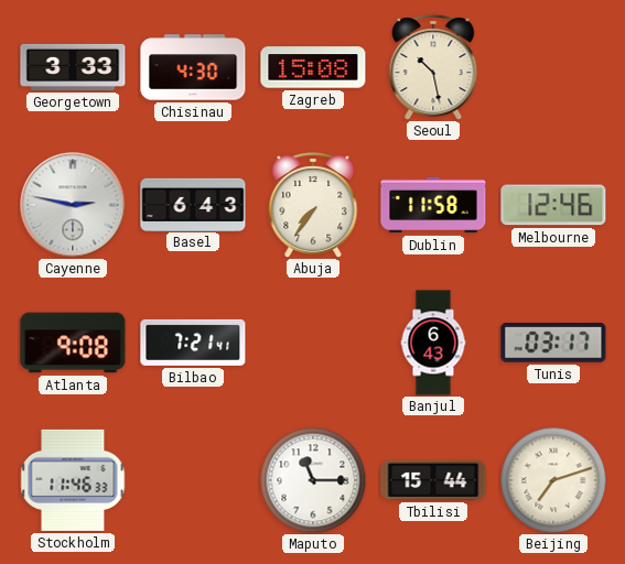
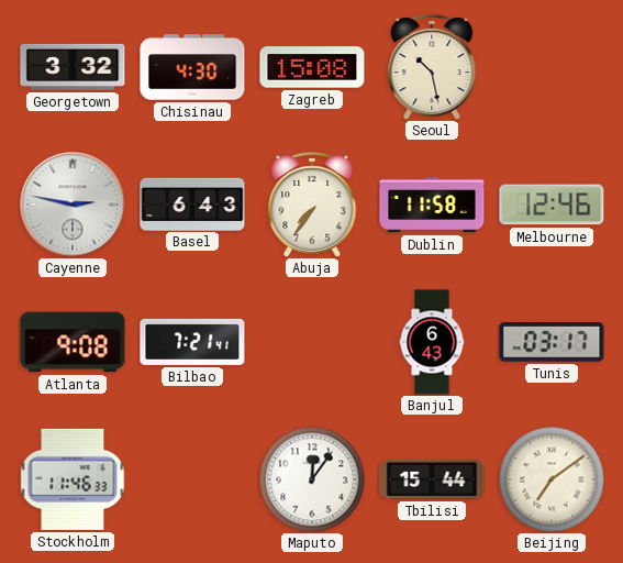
Georgetown: 3:33 -> 3:32
Maputo: 11:15 -> 12:06
Beijing: 7:12 -> 7:09
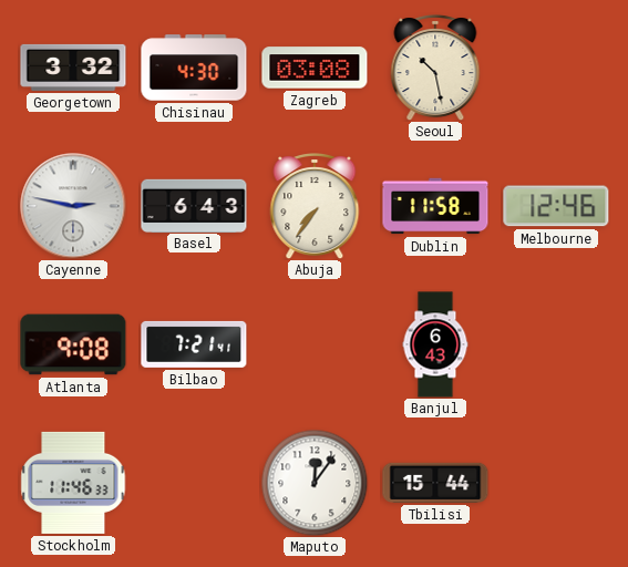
Zagreb: 15:08 -> 03:08
Tunis: 03:17 -> none
Beijing: 7:09 -> none
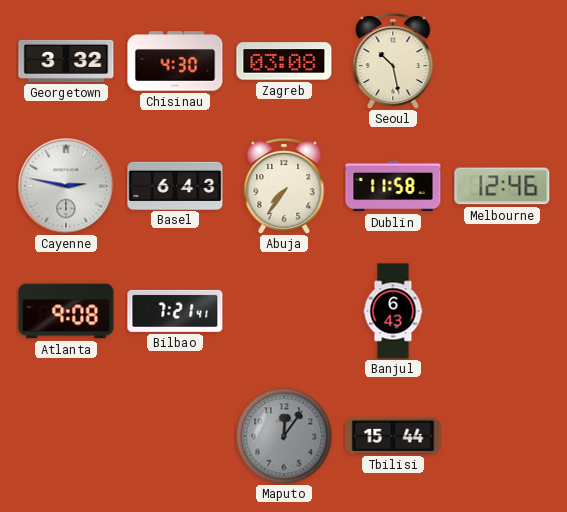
Stockholm: 11:46 -> none
Maputo dial: white -> grey
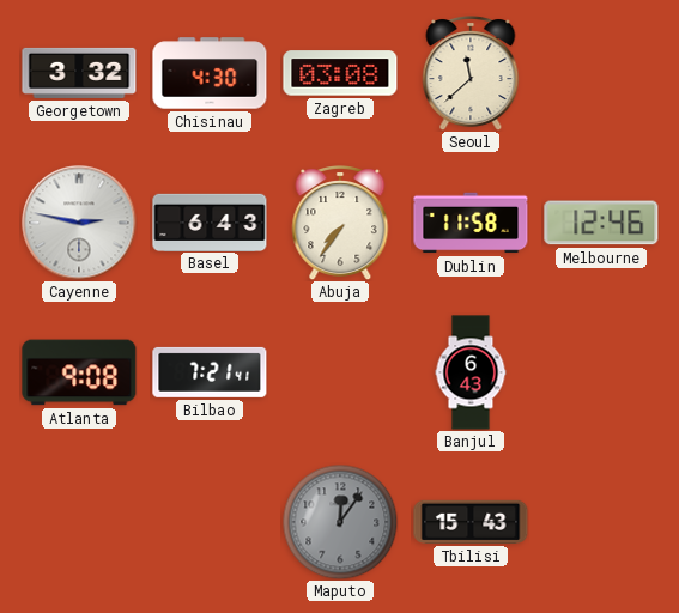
Seoul: 10:28 -> 11:38
Tbilisi: 15:44 -> 15:43
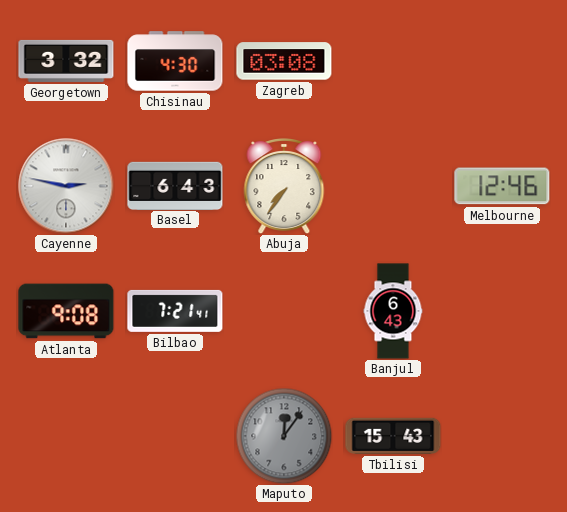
Seoul: 11:38 -> none
Dublin: 11:58 -> none
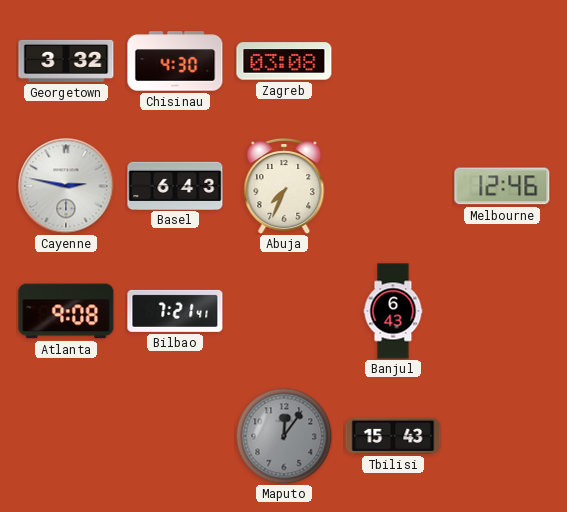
Abuja: 7:36 -> 7:34
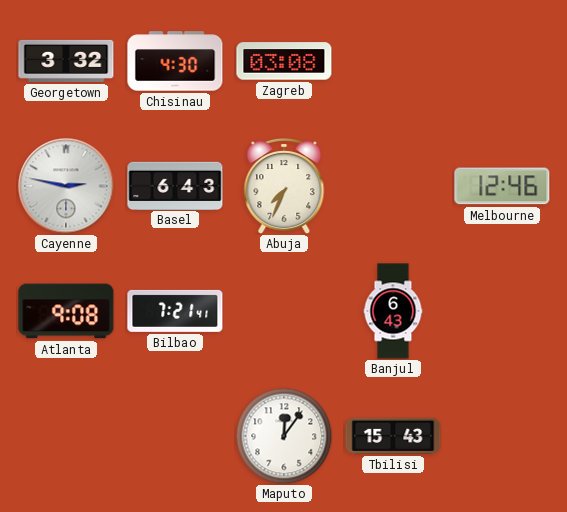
Maputo dial: grey -> white
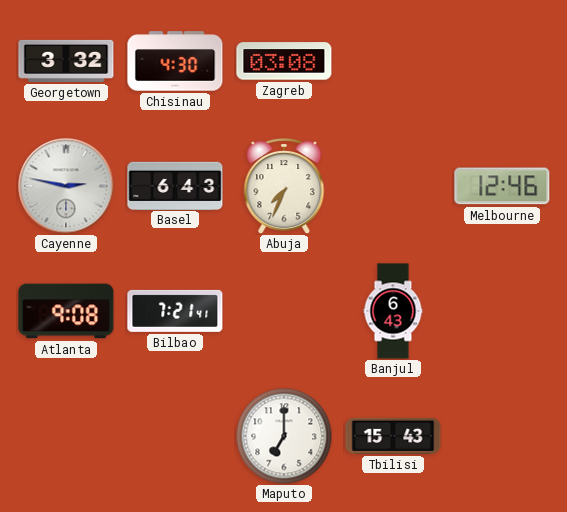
Maputo: 12:06 -> 7:00
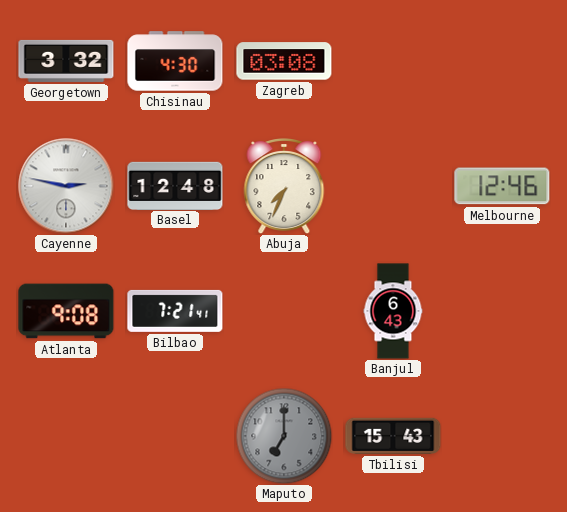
Basel: 6:43 -> 12:48
Maputo dial: white -> grey
